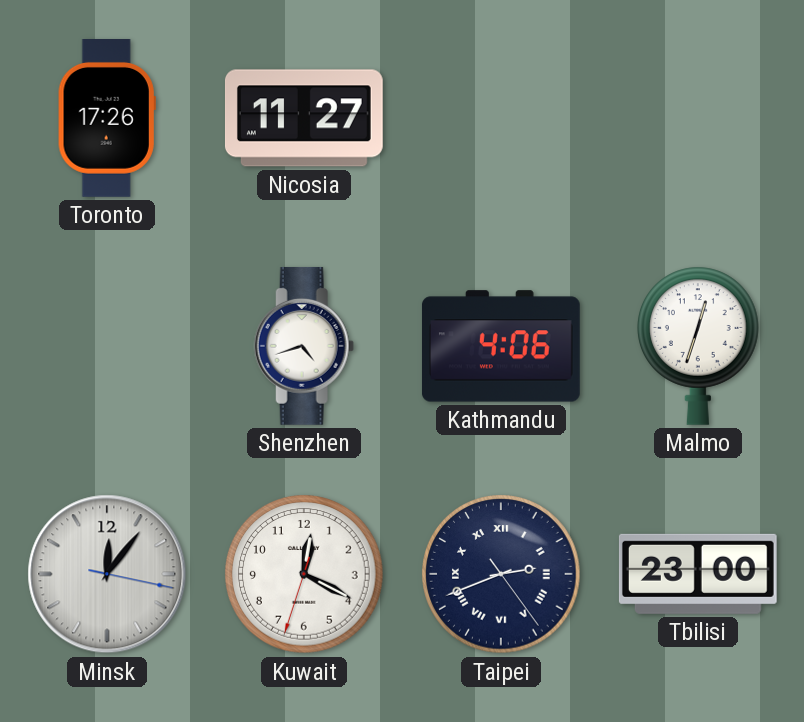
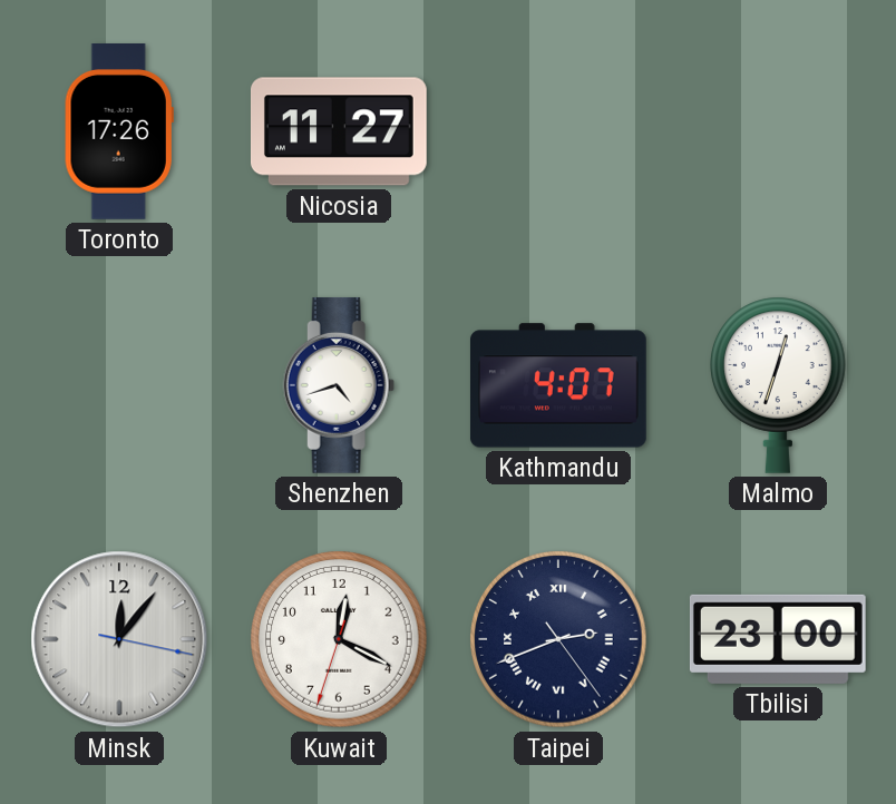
Kathmandu: 4:06 -> 4:07
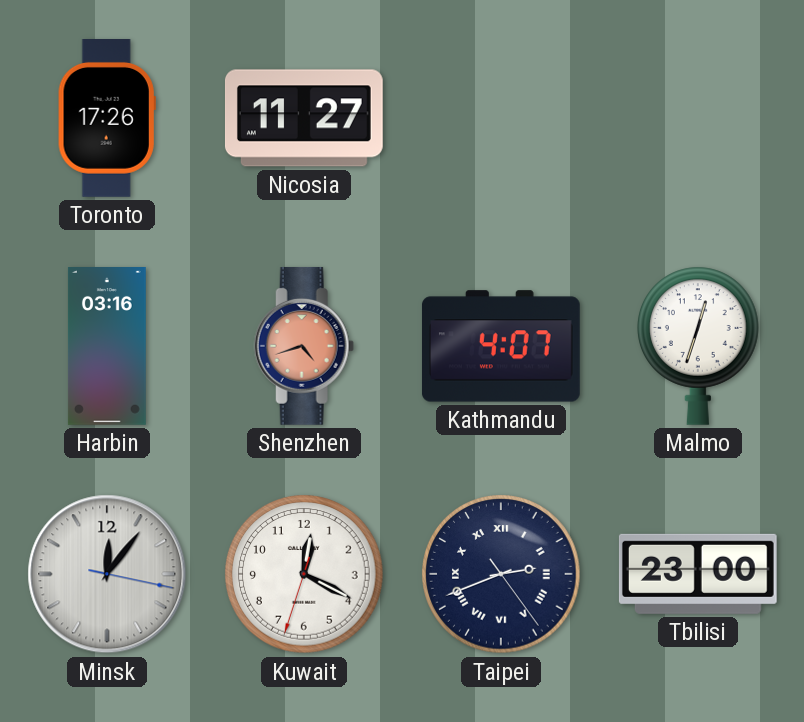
Harbin: none -> 03:16
Shenzhen dial: white -> salmon
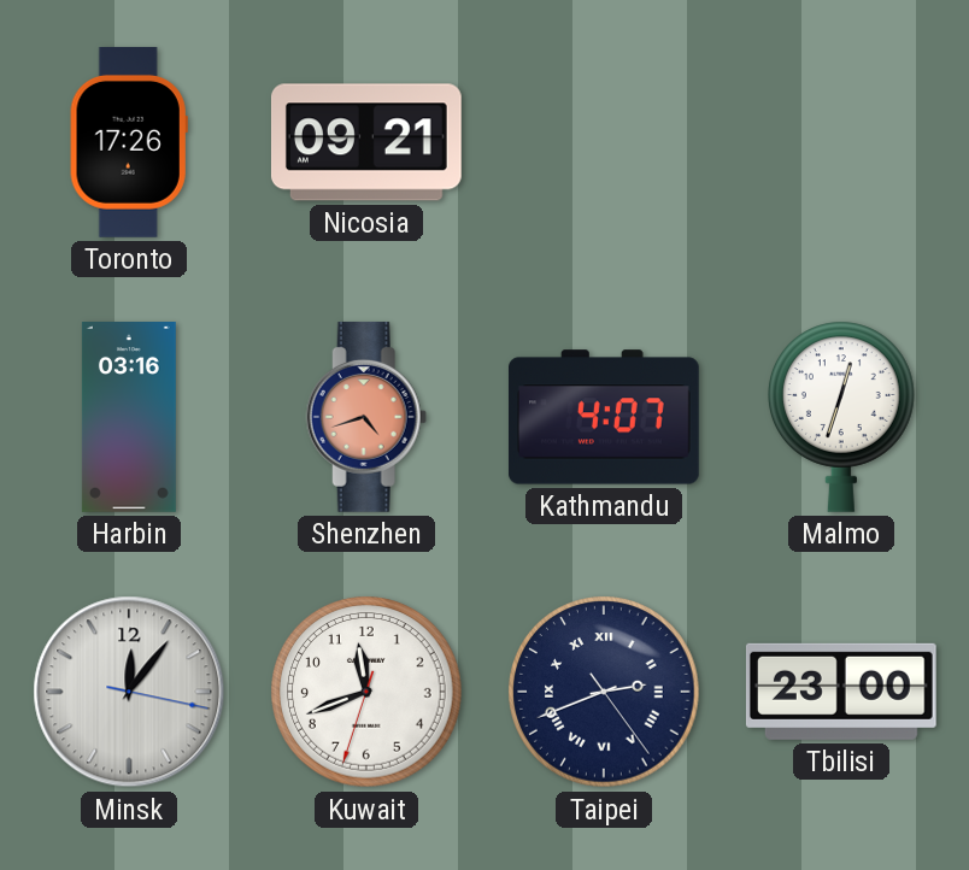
Nicosia: 11:27 -> 09:21
Kuwait: 12:19 -> 11:41
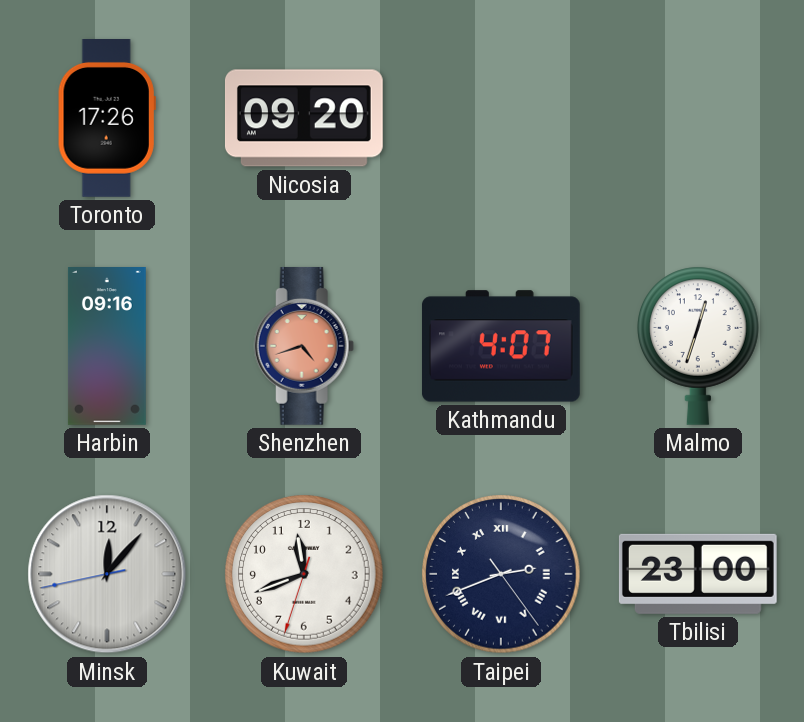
Nicosia: 09:21 -> 09:20
Harbin: 03:16 -> 09:16
Minsk: 12:06:17 -> 12:06:43
